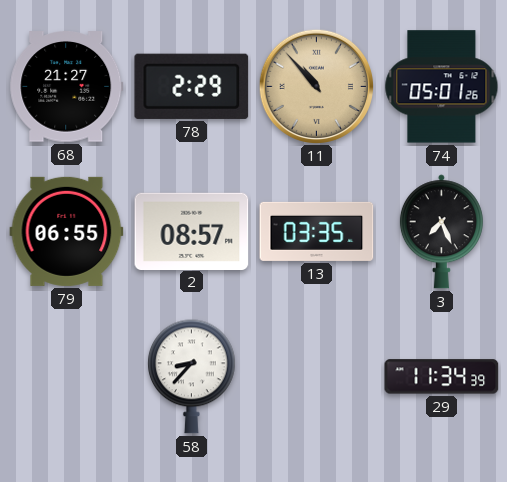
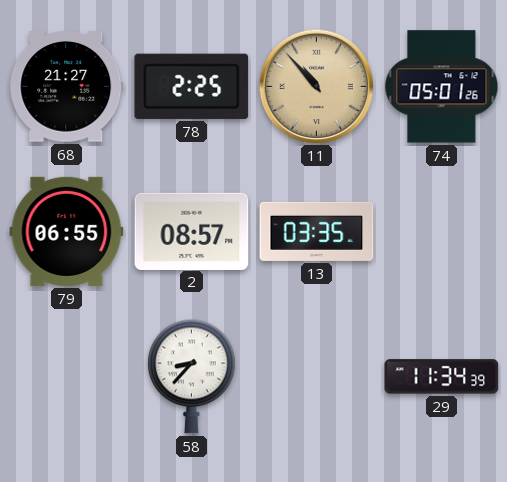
78: 2:29 -> 2:25
3: 7:26 -> none
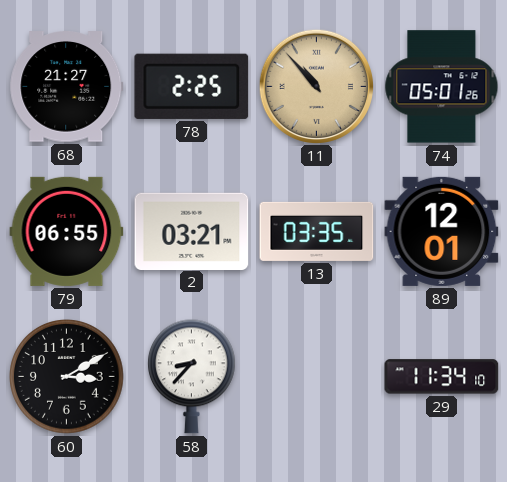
2: 08:57 -> 03:21
89: none -> 12:01
60: none -> 3:10
29: 11:34:39 -> 11:34:10
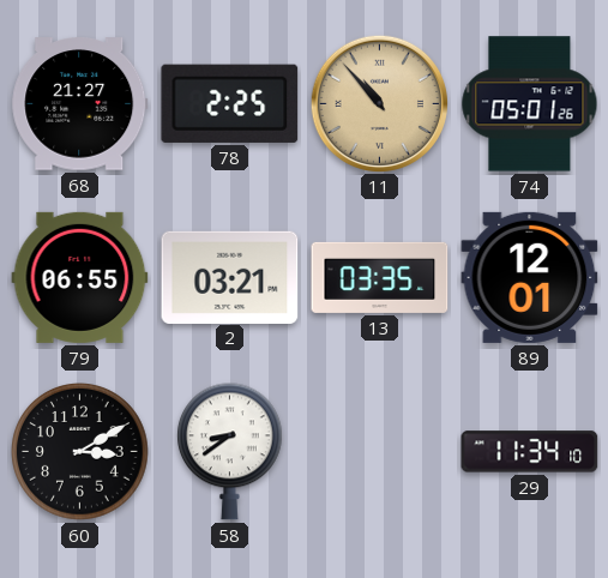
58: 8:37 -> 8:39
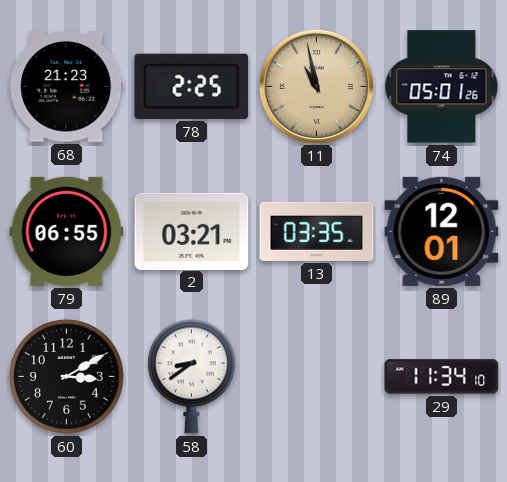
68: 21:27 -> 21:23
11: 10:53 -> 10:58
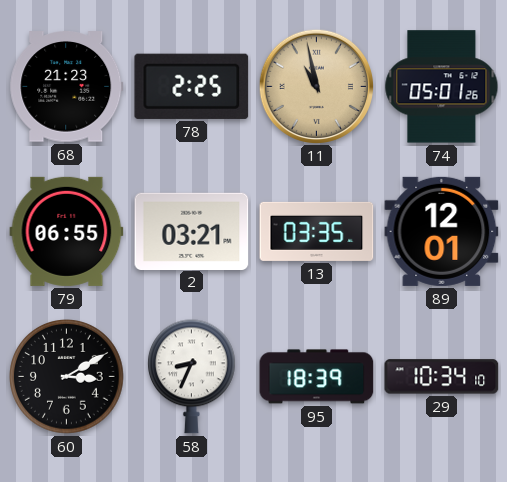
58: 8:39 -> 8:34
95: none -> 18:39
29: 11:34 -> 10:34
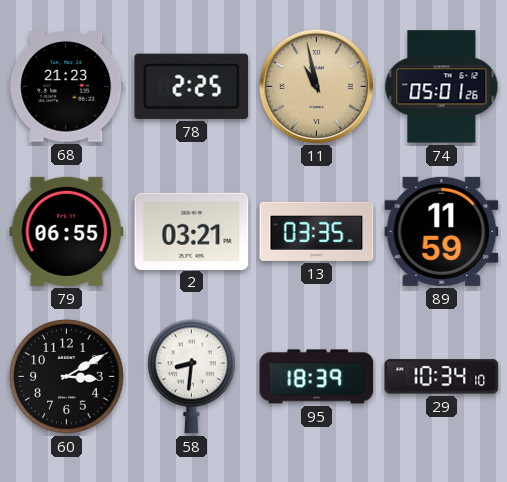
89: 12:01 -> 11:59
58: 8:34 -> 8:31
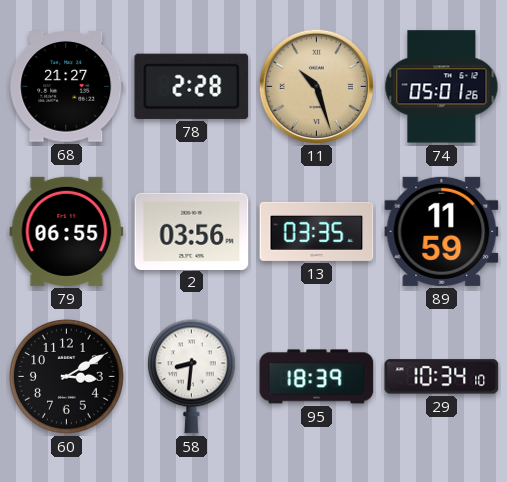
68: 21:23 -> 21:27
78: 2:25 -> 2:28
11: 10:58 -> 10:27
2: 03:21 -> 03:56
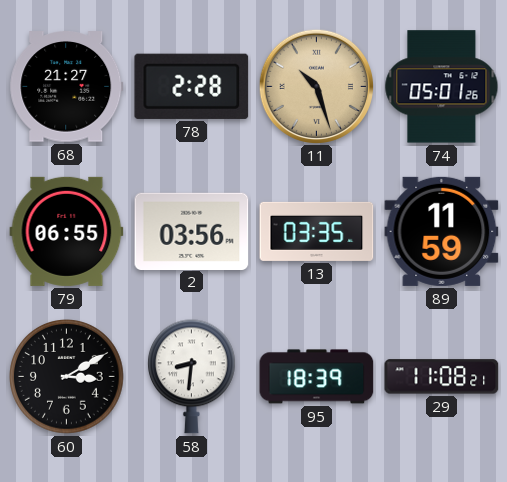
29: 10:34 -> 11:08
